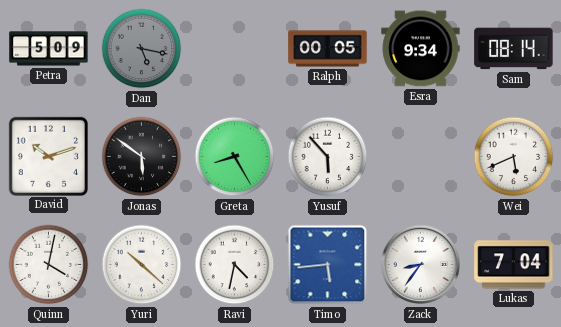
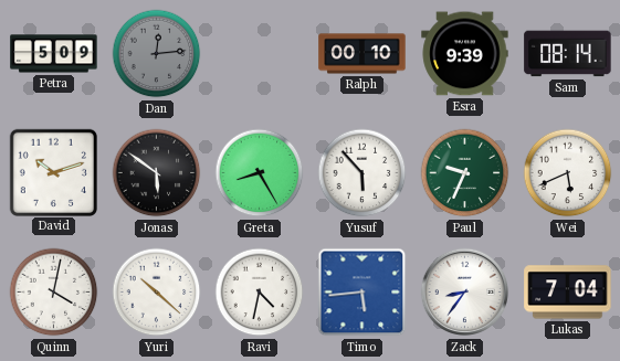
Dan: 5:17 -> 12:14
Ralph: 00:05 -> 00:10
Esra: 9:34 -> 9:39
Paul: none -> 9:34
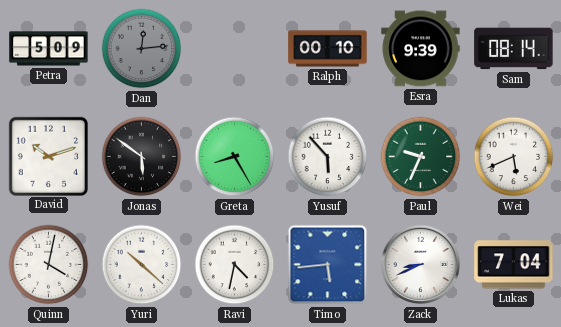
Zack: 8:36 -> 8:41
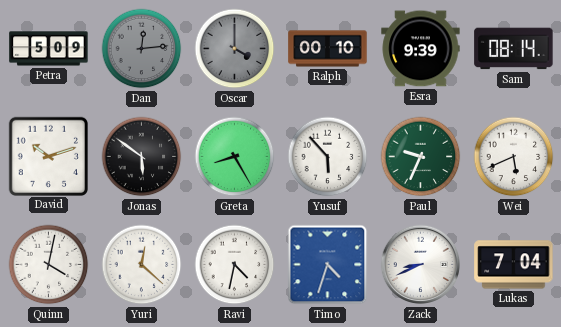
Oscar: none -> 4:00
Yuri: 10:22 -> 12:22
Timo: 5:44 -> 4:33
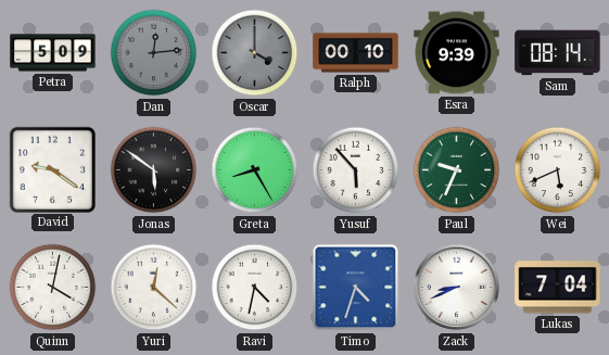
David: 10:12 -> 9:21
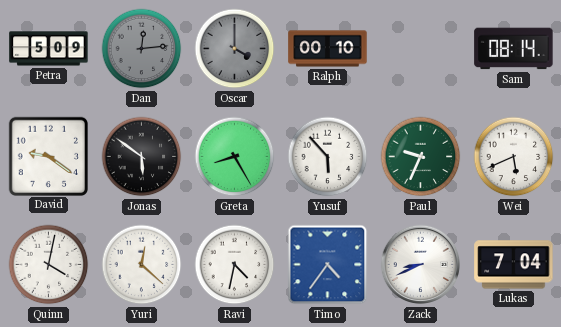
Esra: 9:39 -> none
Timo: 4:33 -> 4:36
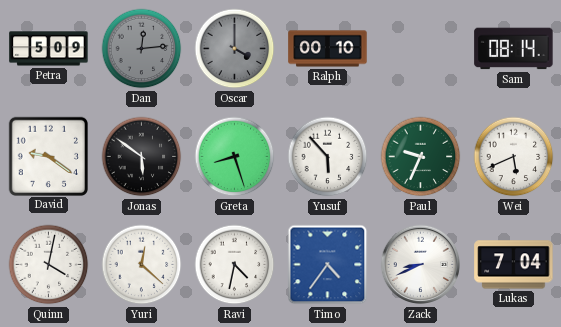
Greta: 8:25 -> 8:27
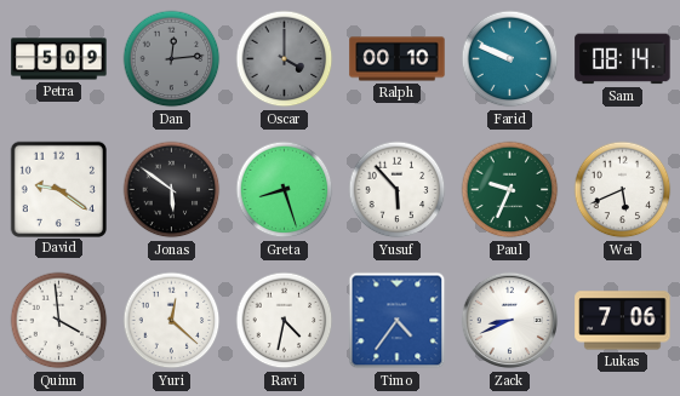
Farid: none -> 9:49
Quinn: 4:02 -> 3:59
Lukas: 7:04 -> 7:06
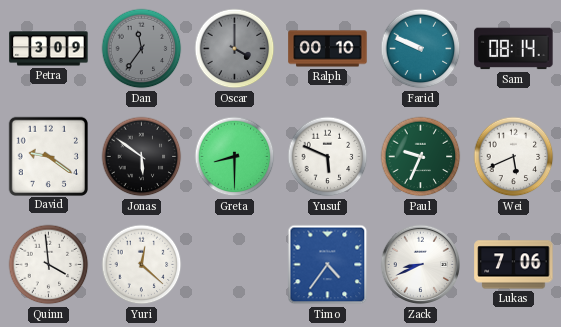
Petra: 5:09 -> 3:09
Dan: 12:14 -> 11:36
Greta: 8:27 -> 8:30
Yusuf: 5:53 -> 5:49
Ravi: 4:32 -> none
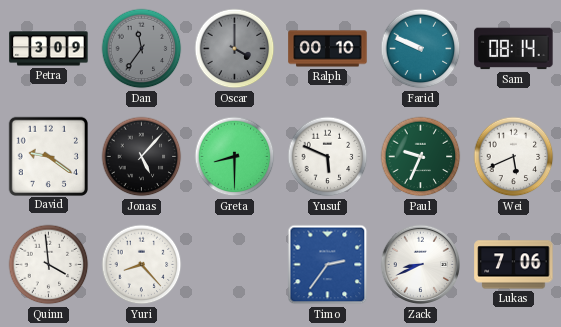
Jonas: 5:51 -> 5:07
Yuri: 12:22 -> 8:23
Timo: 4:36 -> 2:36
